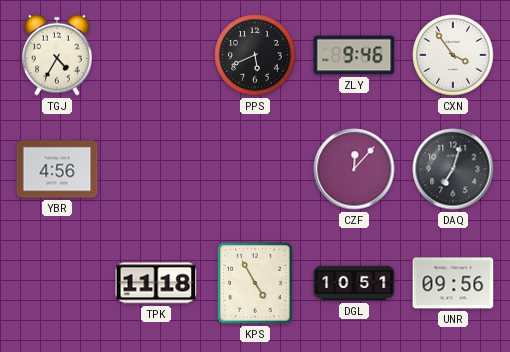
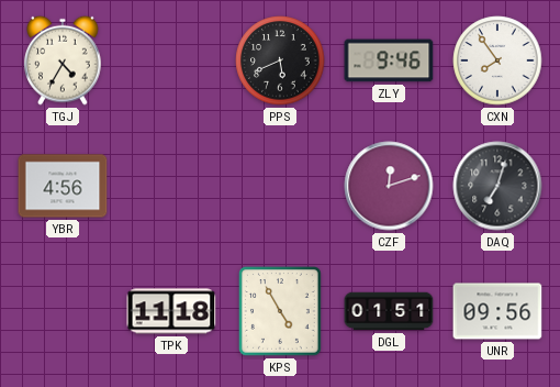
CXN: 3:54 -> 7:54
CZF: 12:07 -> 12:12
DGL: 10:51 -> 01:51
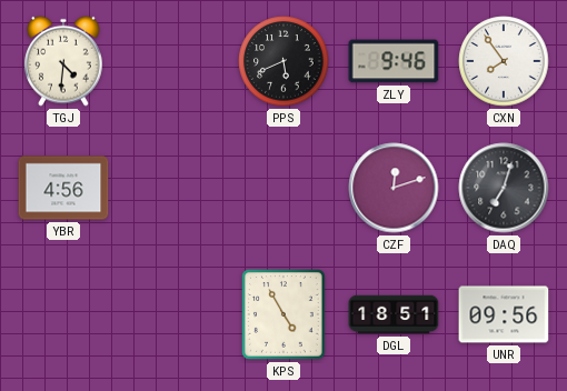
TGJ: 4:35 -> 4:31
TPK: 11:18 -> none
DGL: 01:51 -> 18:51
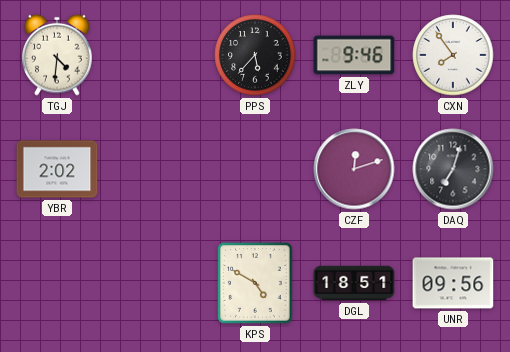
PPS: 5:41 -> 5:37
YBR: 4:56 -> 2:02
KPS: 4:55 -> 4:50
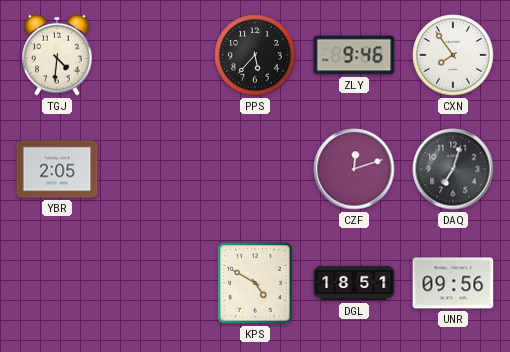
YBR: 2:02 -> 2:05
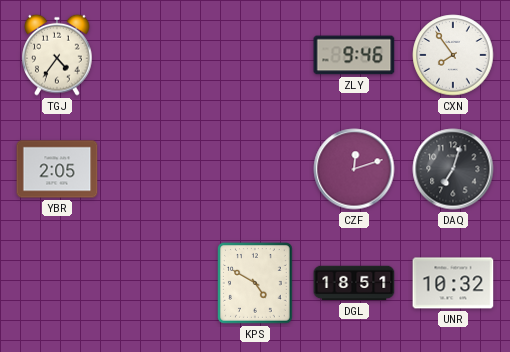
TGJ: 4:31 -> 4:36
PPS: 5:37 -> none
UNR: 09:56 -> 10:32
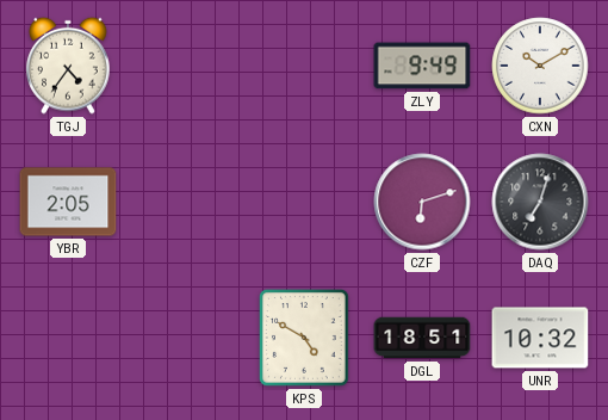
ZLY: 9:46 -> 9:49
CXN: 7:54 -> 10:10
CZF: 12:12 -> 6:12
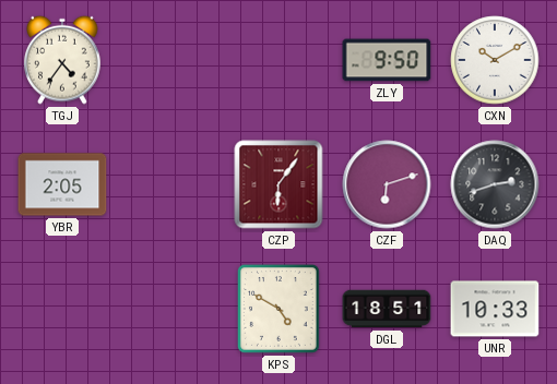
ZLY: 9:49 -> 9:50
CZP: none -> 6:06
DAQ: 7:03 -> 2:42
UNR: 10:32 -> 10:33
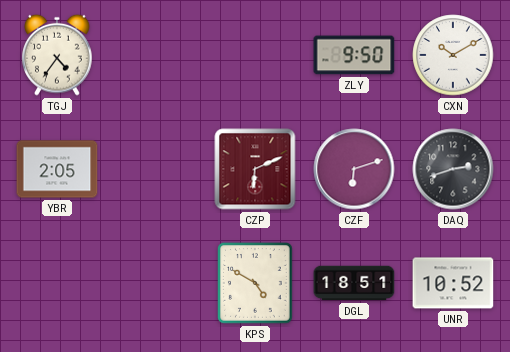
CZP: 6:06 -> 6:11
UNR: 10:33 -> 10:52
